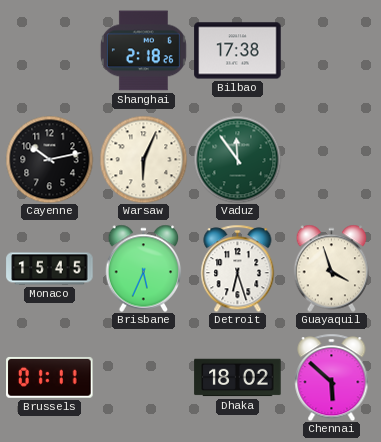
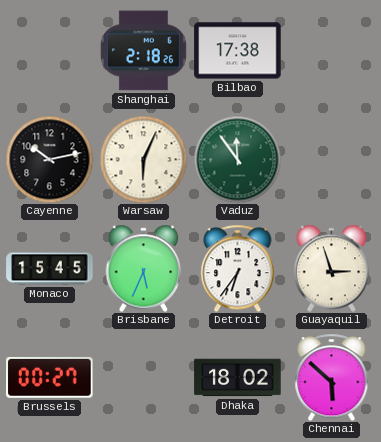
Detroit: 6:27 -> 6:36
Guayaquil: 3:57 -> 2:57
Brussels: 01:11 -> 00:27
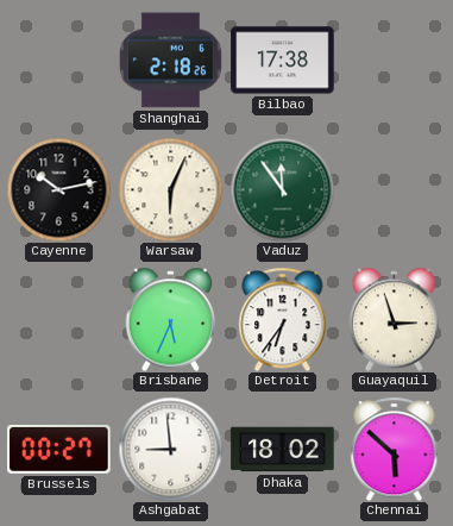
Monaco: 15:45 -> none
Ashgabat: none -> 8:59
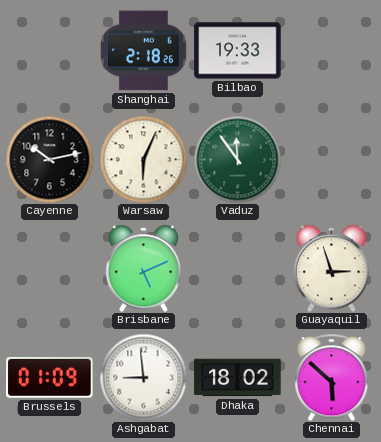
Bilbao: 17:38 -> 19:33
Brisbane: 5:34 -> 5:11
Detroit: 6:36 -> none
Brussels: 00:27 -> 01:09
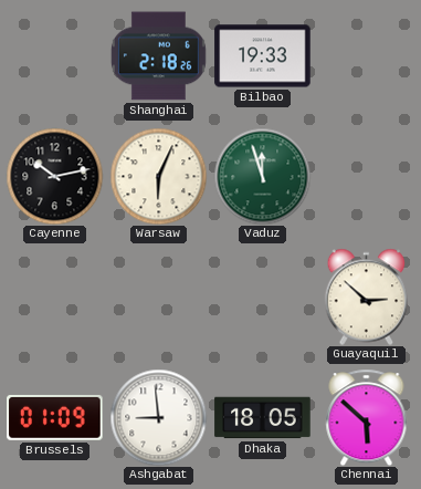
Vaduz: 11:54 -> 11:57
Brisbane: 5:11 -> none
Guayaquil: 2:57 -> 2:52
Dhaka: 18:02 -> 18:05
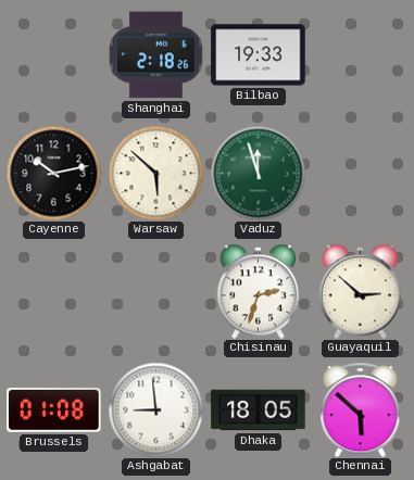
Warsaw: 6:04 -> 5:52
Chisinau: none -> 2:33
Brussels: 01:09 -> 01:08
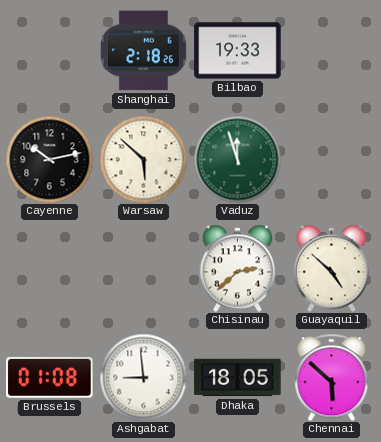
Chisinau: 2:33 -> 2:38
Guayaquil: 2:52 -> 4:52
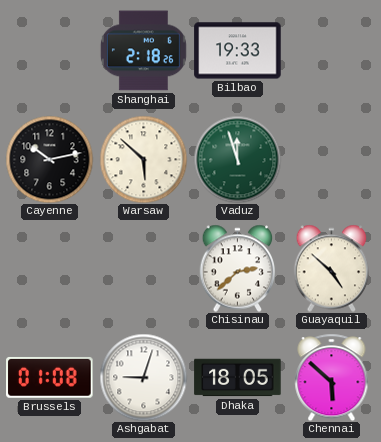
Ashgabat: 8:59 -> 9:03
